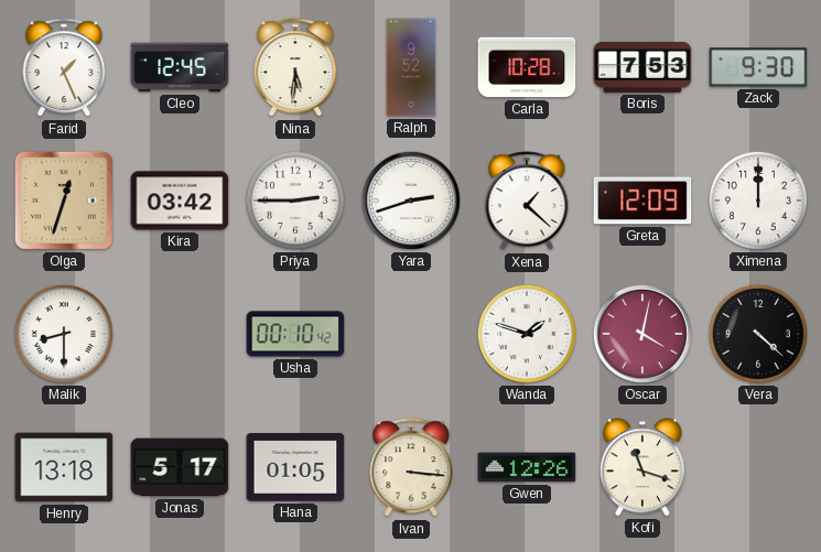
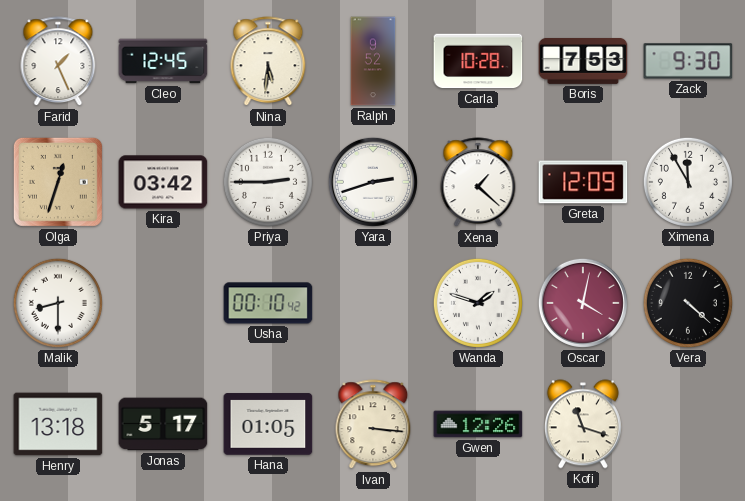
Ximena: 12:00 -> 11:55
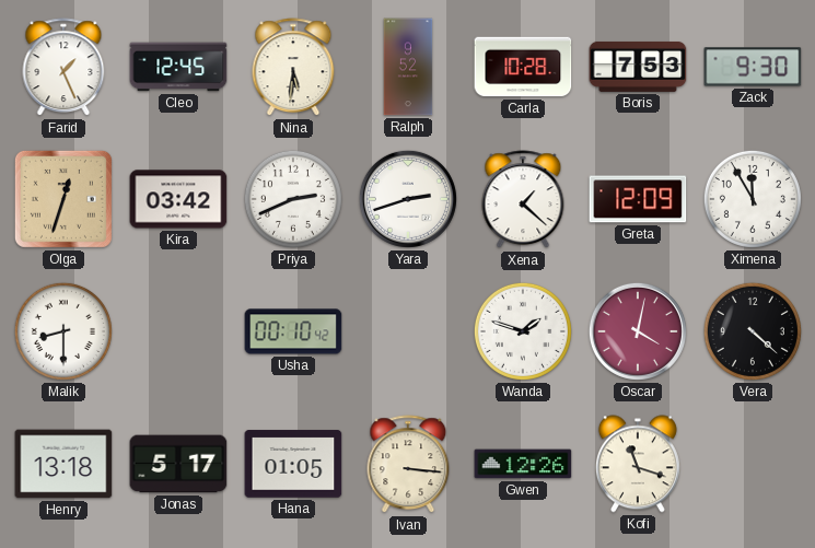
Priya: 2:45 -> 2:41
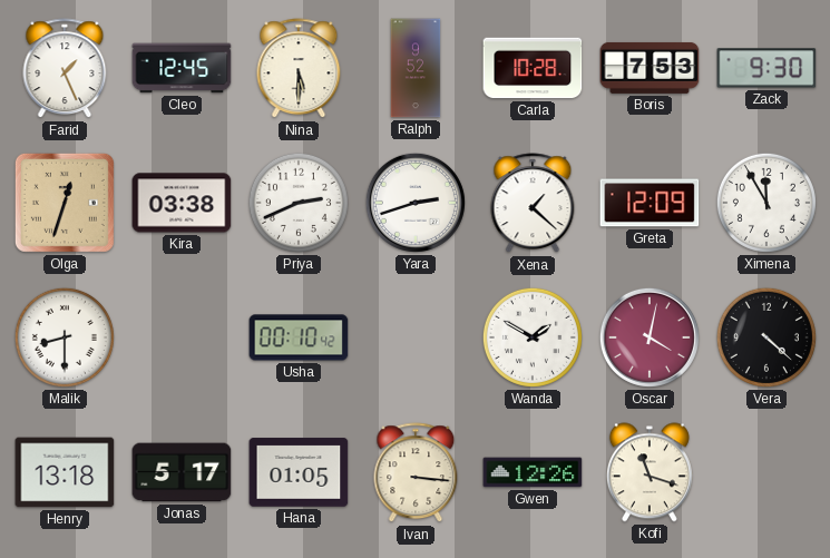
Nina: 5:31 -> 5:30
Kira: 03:42 -> 03:38
Wanda: 1:48 -> 1:50
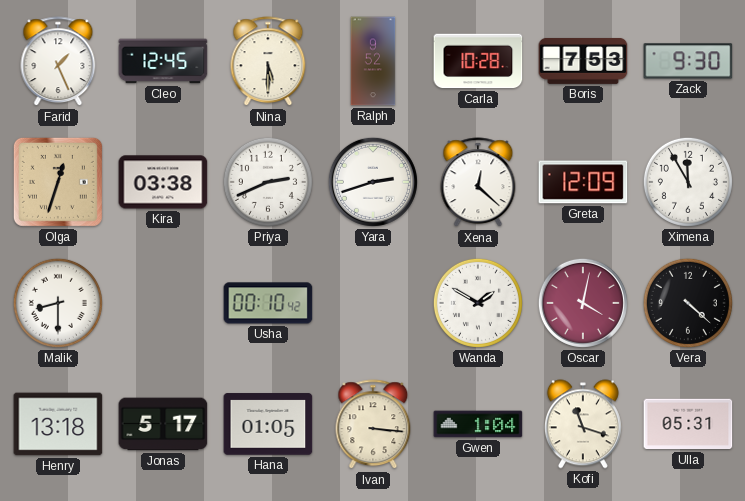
Xena: 1:22 -> 12:22
Gwen: 12:26 -> 1:04
Ulla: none -> 05:31
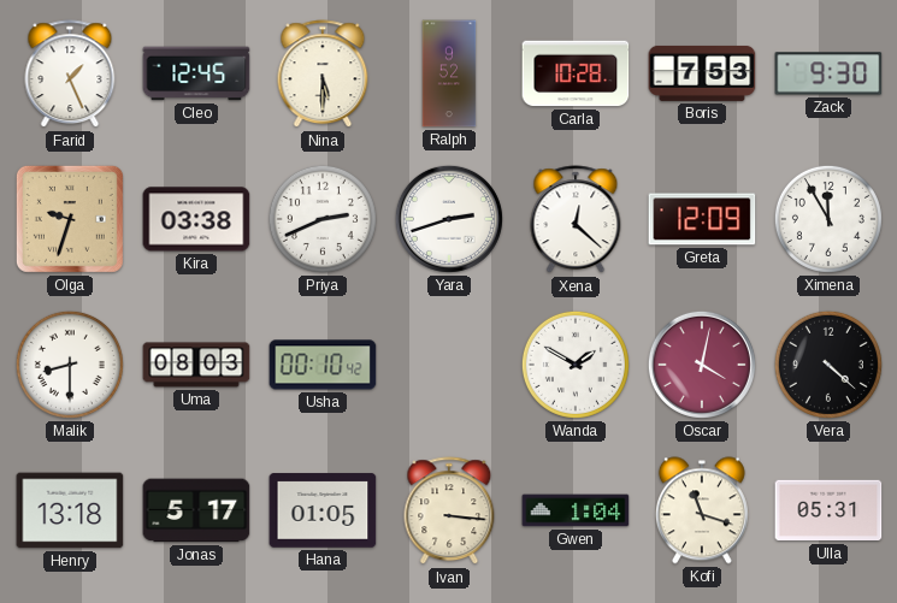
Olga: 12:33 -> 9:33
Uma: none -> 08:03
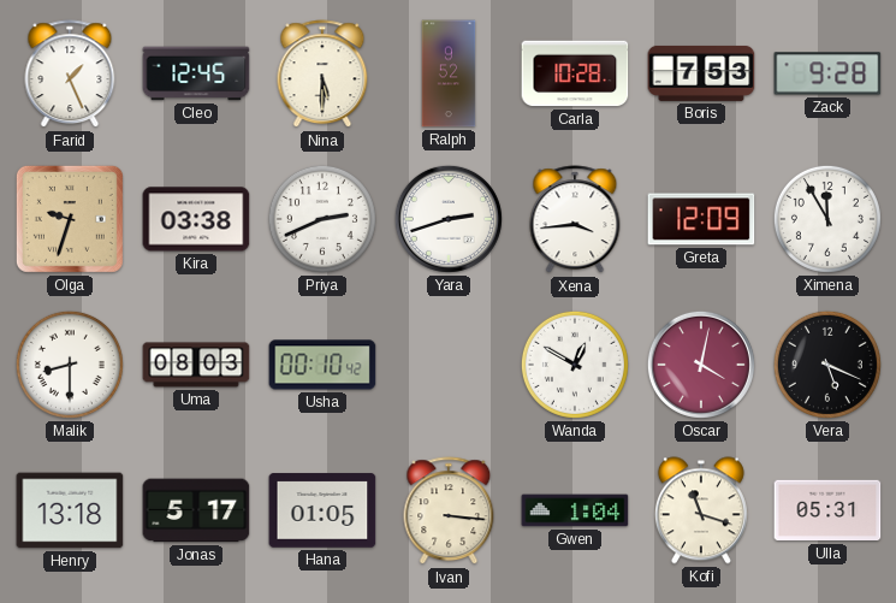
Zack: 9:30 -> 9:28
Xena: 12:22 -> 3:44
Wanda: 1:50 -> 12:50
Vera: 4:22 -> 5:19
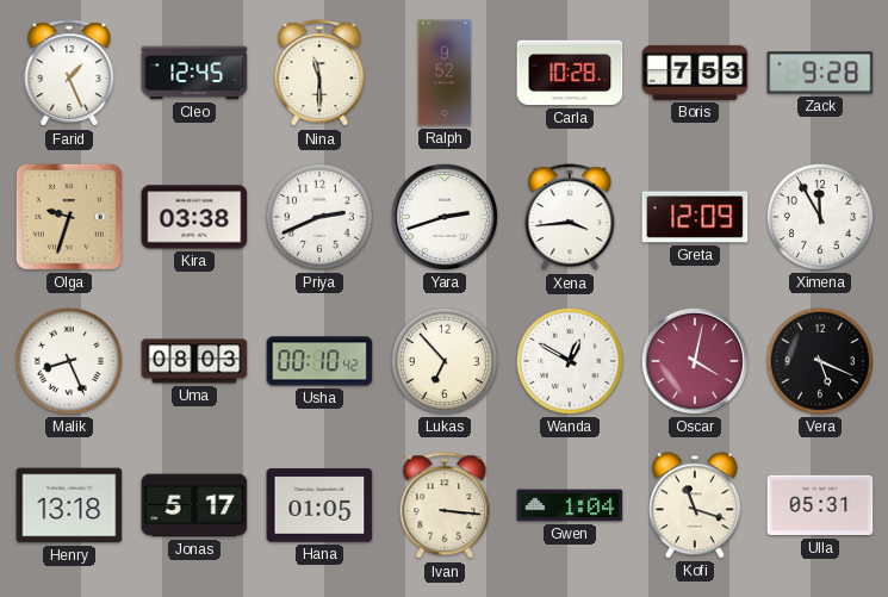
Nina: 5:30 -> 11:30
Malik: 8:30 -> 8:26
Lukas: none -> 6:53
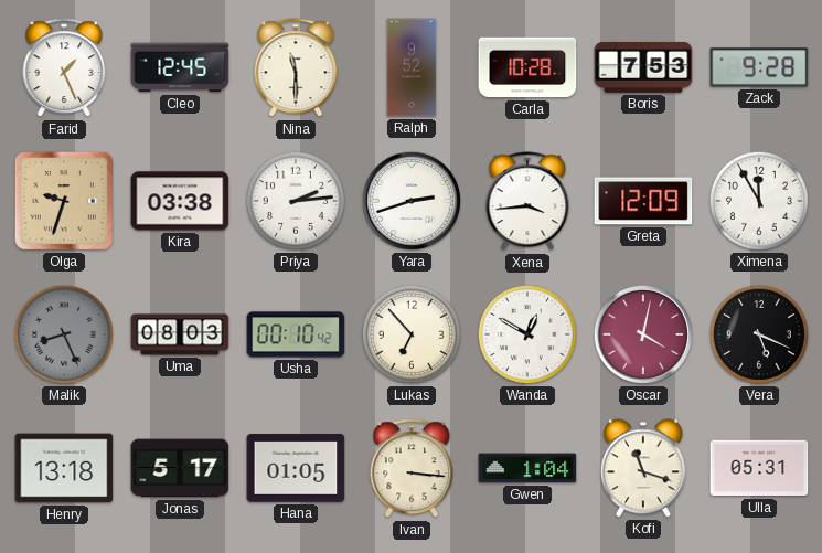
Priya: 2:41 -> 2:14
Malik dial: white -> grey
